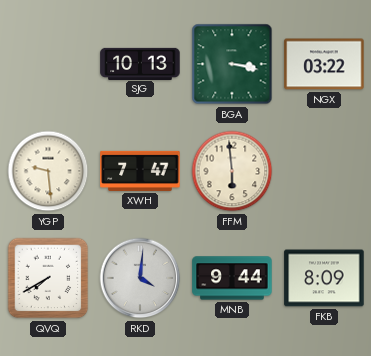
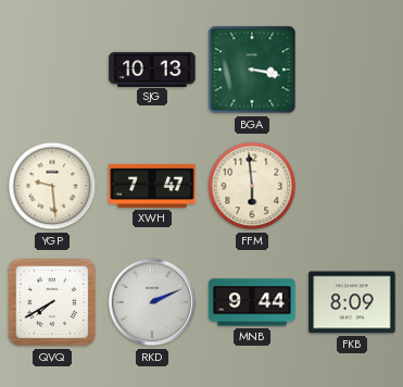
NGX: 03:22 -> none
RKD: 4:01 -> 2:11
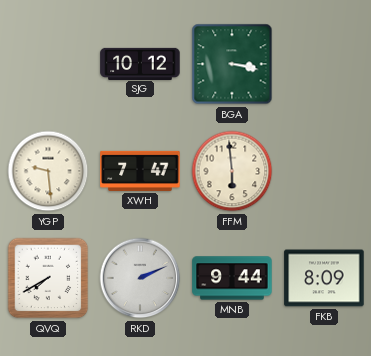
SJG: 10:13 -> 10:12
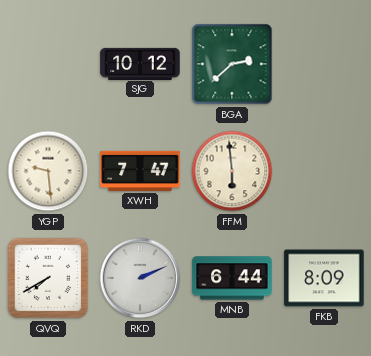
BGA: 3:17 -> 2:38
MNB: 9:44 -> 6:44
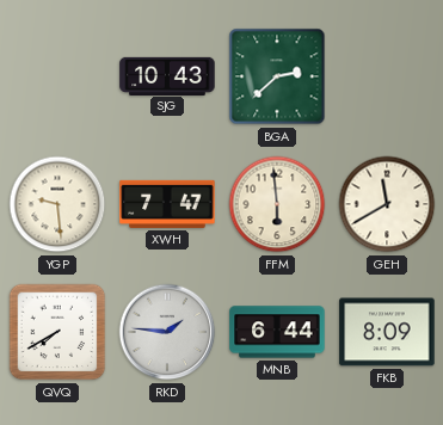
SJG: 10:12 -> 10:43
GEH: none -> 11:40
RKD: 2:11 -> 1:46
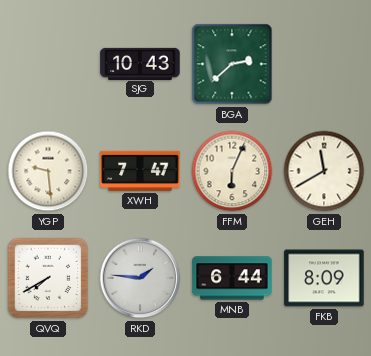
FFM: 5:59 -> 6:04
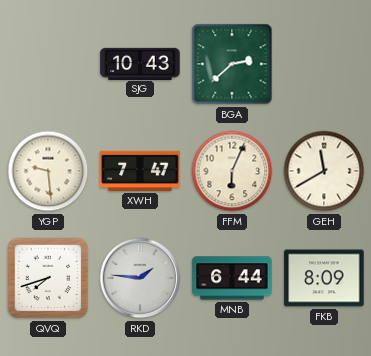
QVQ: 7:40 -> 7:42
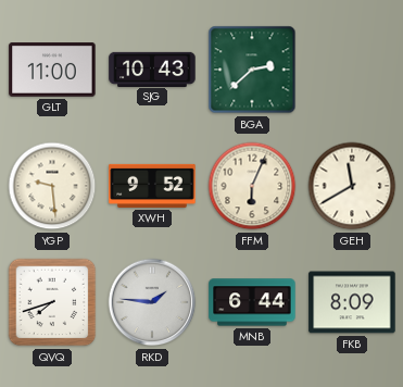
GLT: none -> 11:00
XWH: 7:47 -> 9:52
